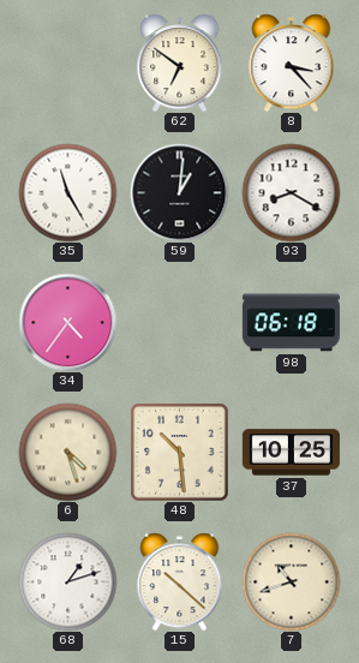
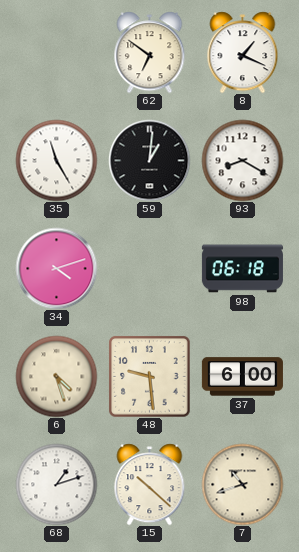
8: 3:23 -> 1:19
34: 4:36 -> 4:12
48: 10:29 -> 9:29
37: 10:25 -> 6:00
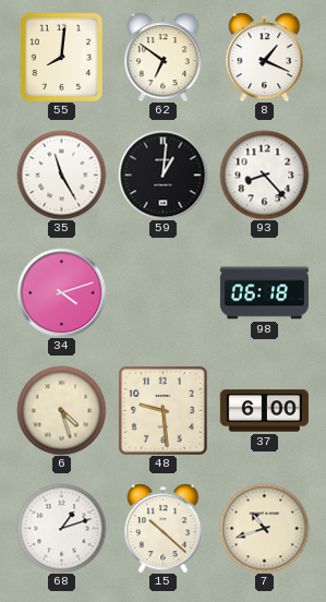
55: none -> 8:01
93: 8:20 -> 8:23
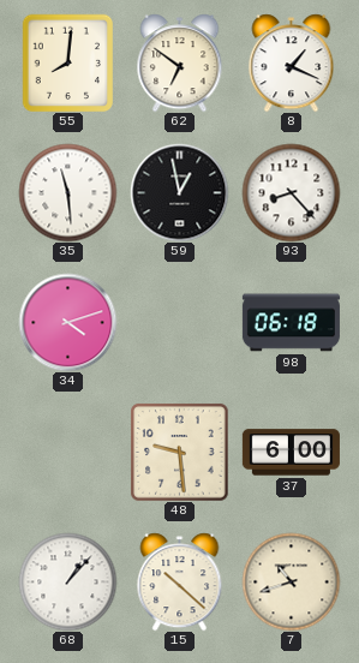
35: 11:25 -> 11:29
59: 1:01 -> 12:58
6: 4:27 -> none
68: 1:12 -> 1:07
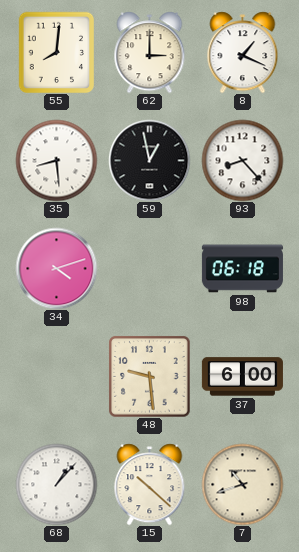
62: 6:51 -> 3:00
35: 11:29 -> 8:29
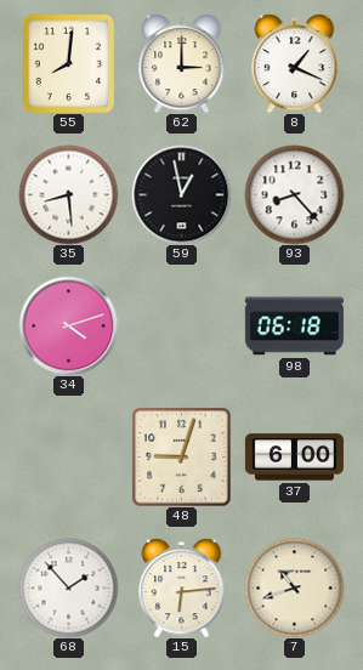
48: 9:29 -> 9:03
68: 1:07 -> 1:53
15: 10:22 -> 6:14
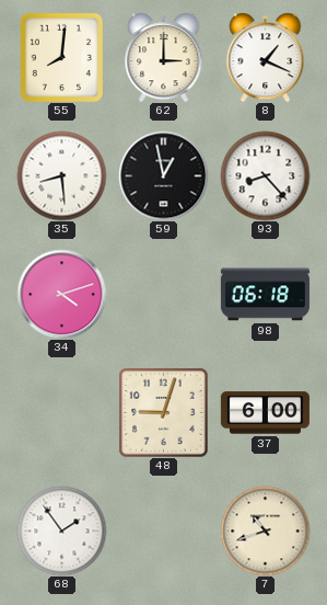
68: 1:53 -> 1:54
15: 6:14 -> none
